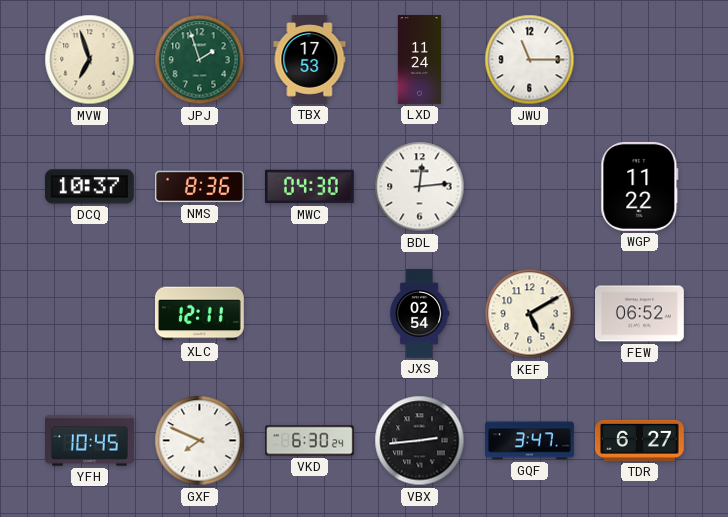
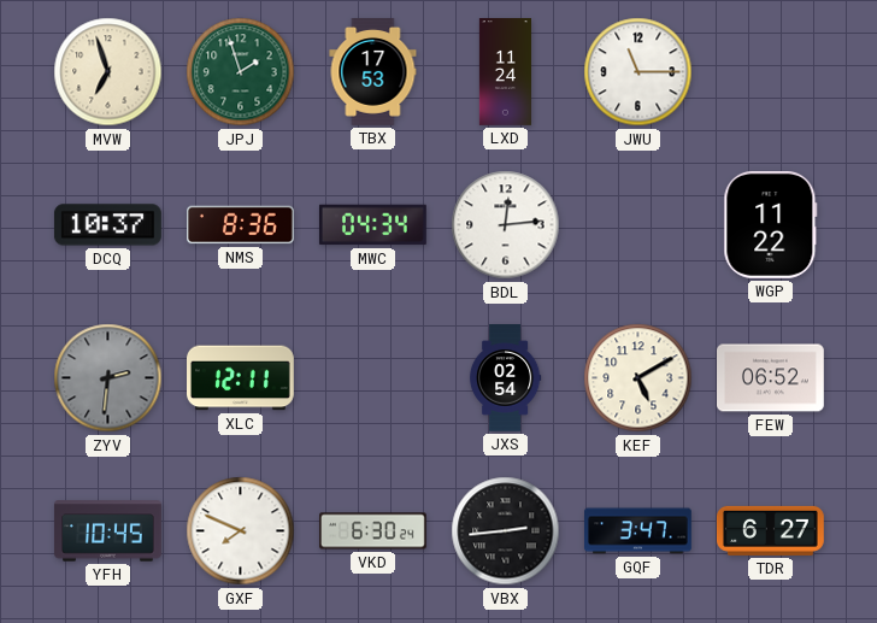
MWC: 04:30 -> 04:34
ZYV: none -> 2:31
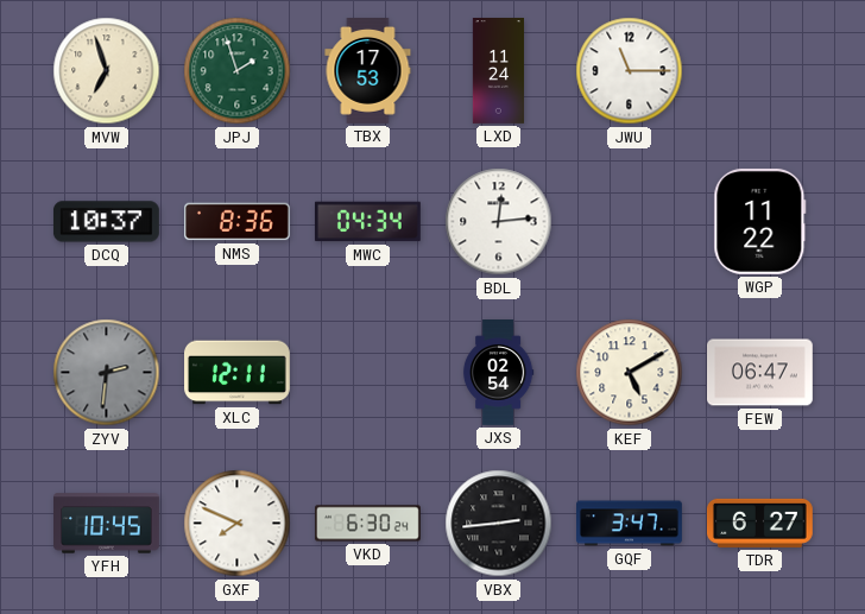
FEW: 06:52 -> 06:47
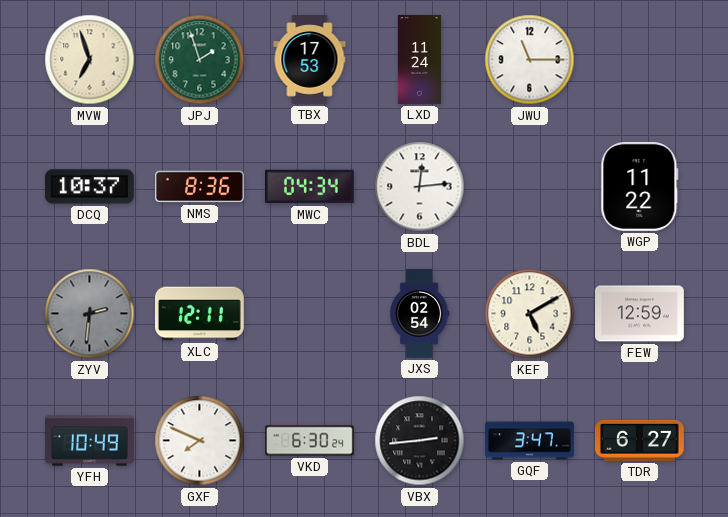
FEW: 06:47 -> 12:59
YFH: 10:45 -> 10:49
